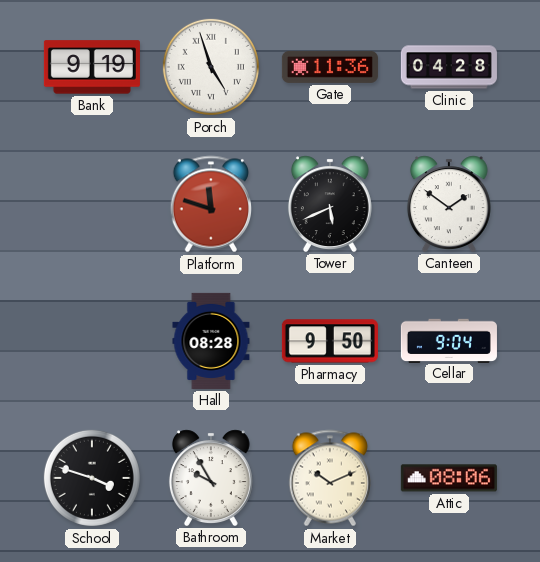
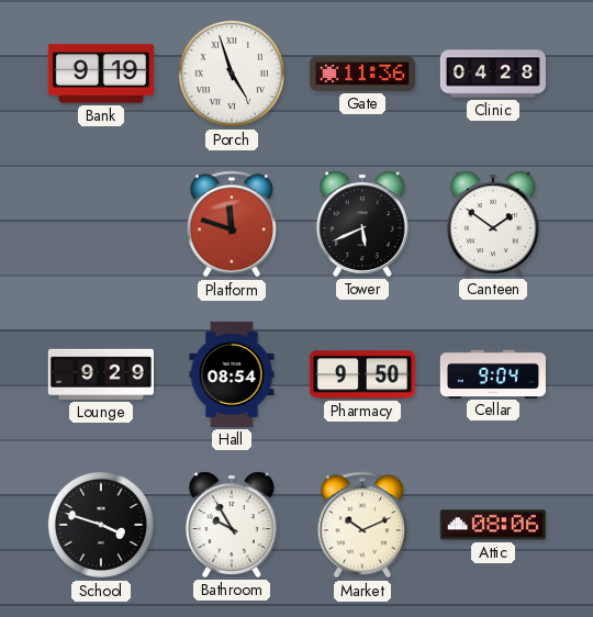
Lounge: none -> 9:29
Hall: 08:28 -> 08:54
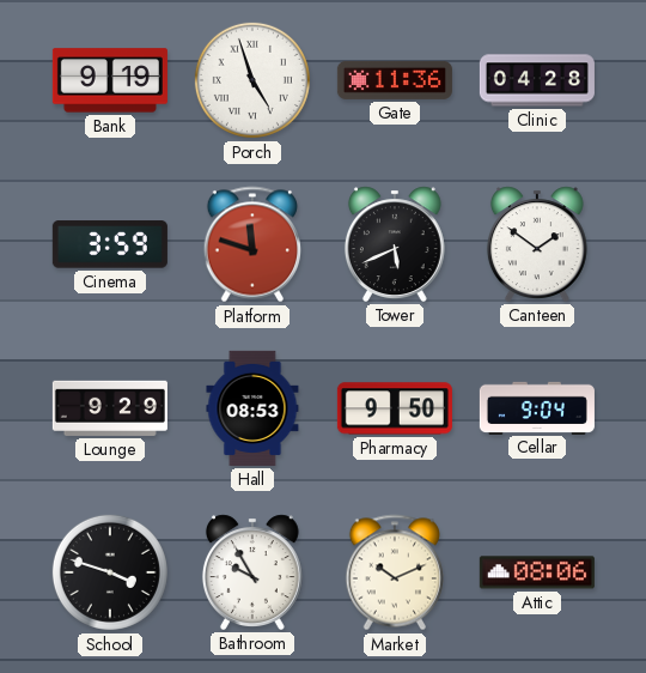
Cinema: none -> 3:59
Hall: 08:54 -> 08:53
